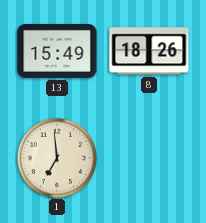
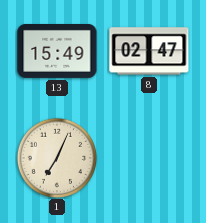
8: 18:26 -> 02:47
1: 6:59 -> 7:04
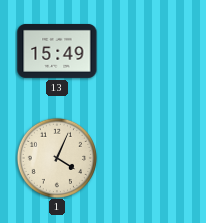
8: 02:47 -> none
1: 7:04 -> 4:04
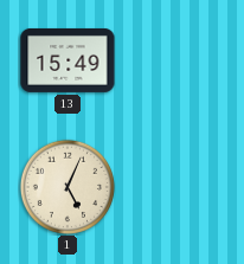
1: 4:04 -> 5:04
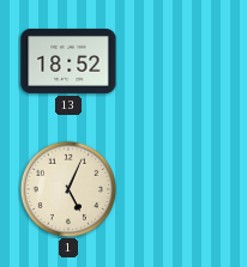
13: 15:49 -> 18:52
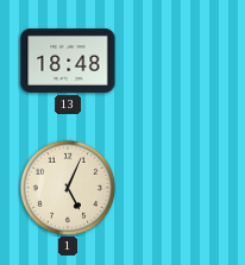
13: 18:52 -> 18:48
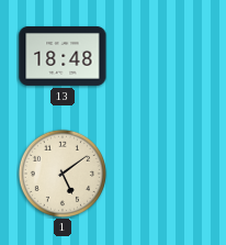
1: 5:04 -> 5:09
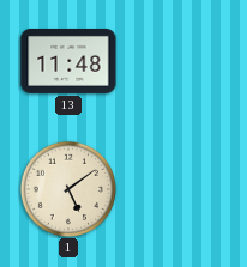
13: 18:48 -> 11:48
